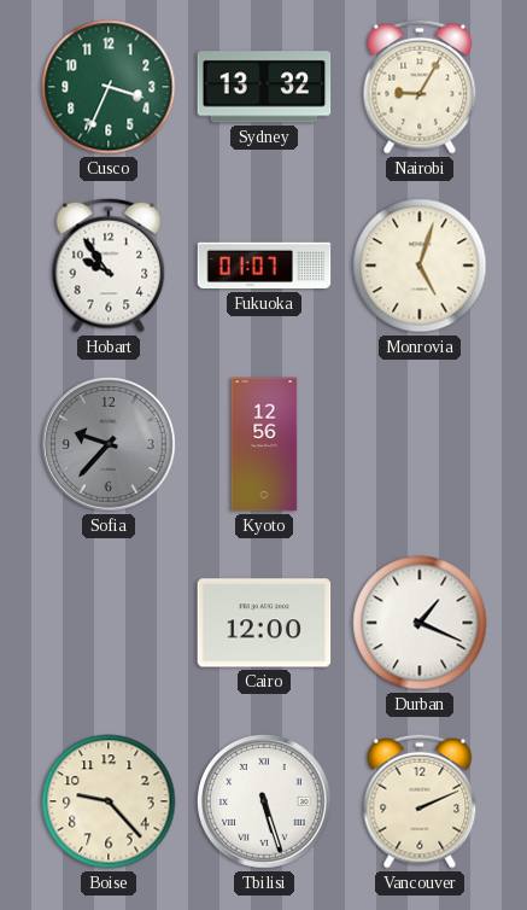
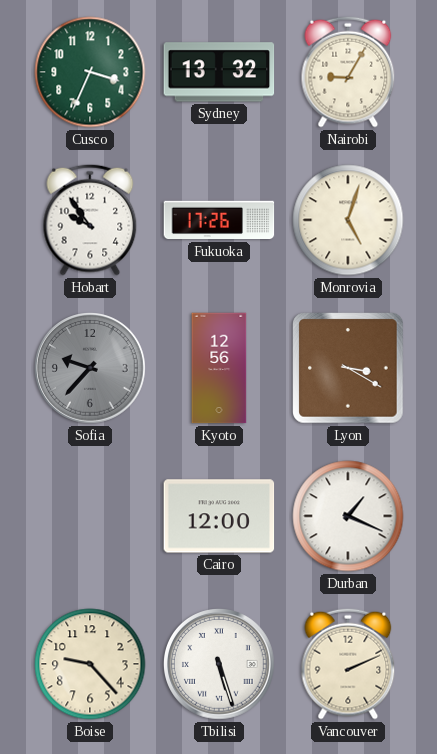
Fukuoka: 01:07 -> 17:26
Lyon: none -> 3:20
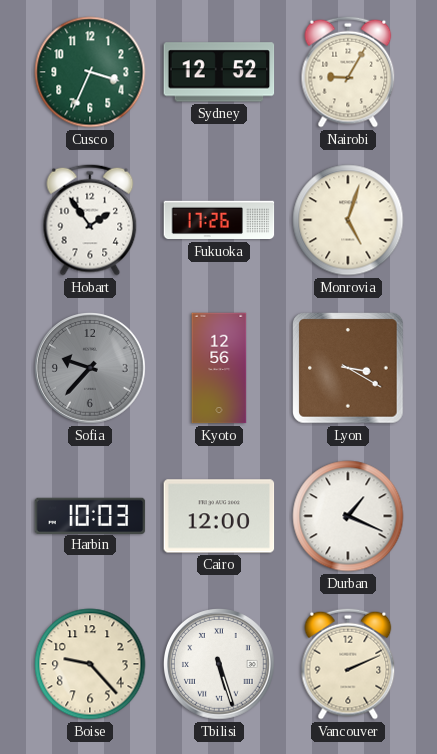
Sydney: 13:32 -> 12:52
Hobart: 9:54 -> 1:54
Harbin: none -> 10:03
